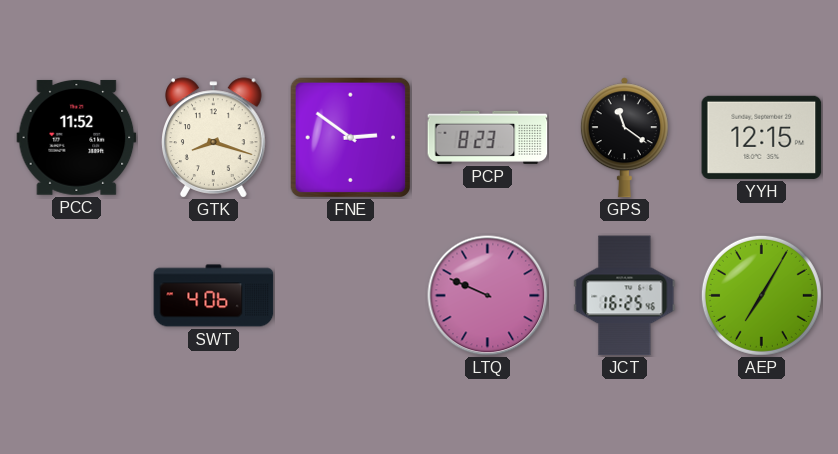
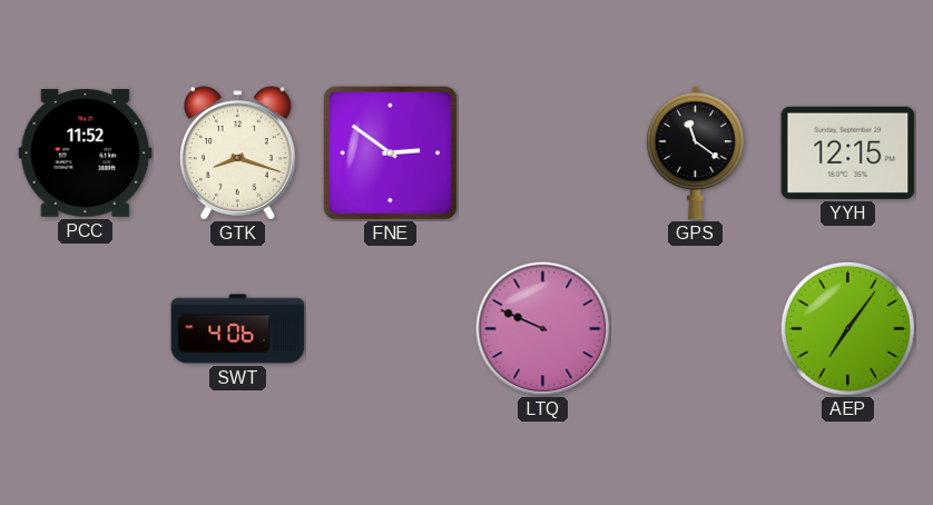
PCP: 8:23 -> none
JCT: 16:25 -> none
AEP: 7:05 -> 7:06
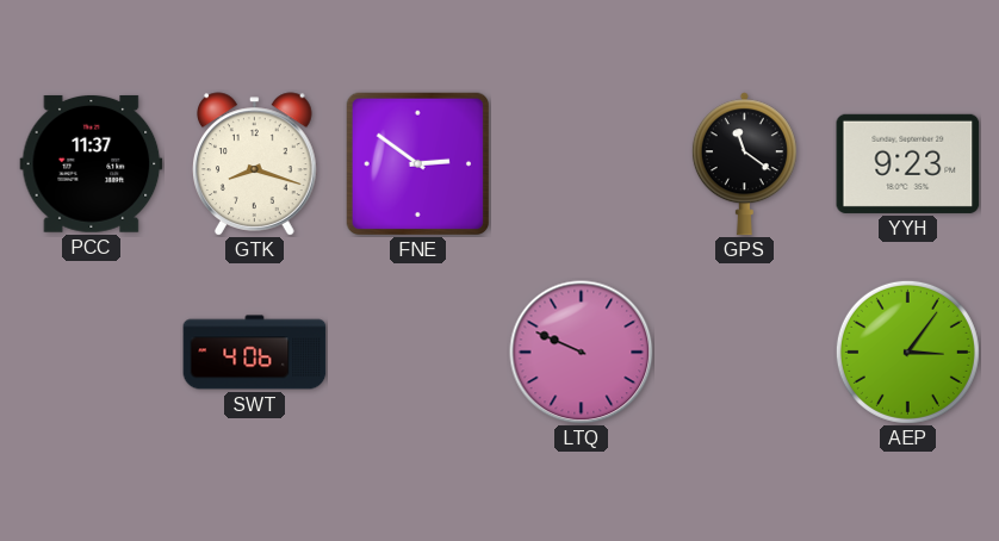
PCC: 11:52 -> 11:37
YYH: 12:15 -> 9:23
AEP: 7:06 -> 3:06
